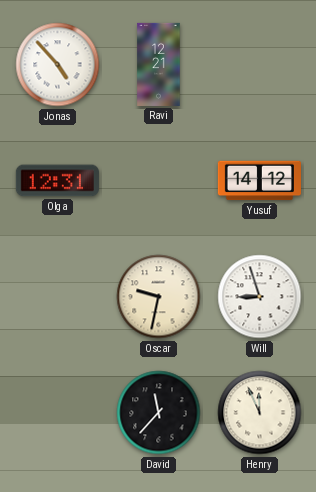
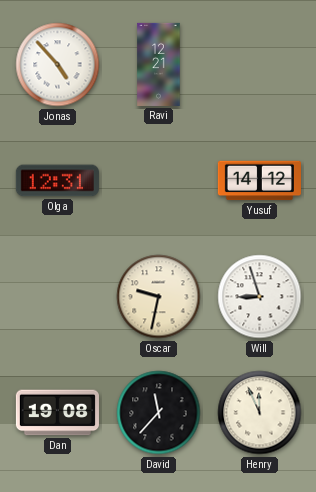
Dan: none -> 19:08
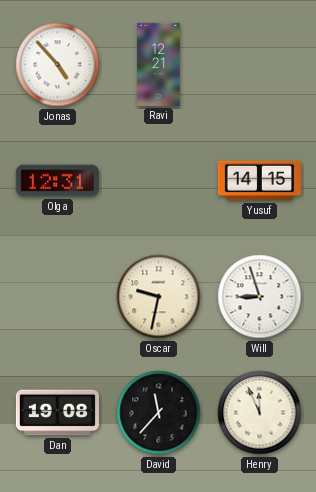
Yusuf: 14:12 -> 14:15
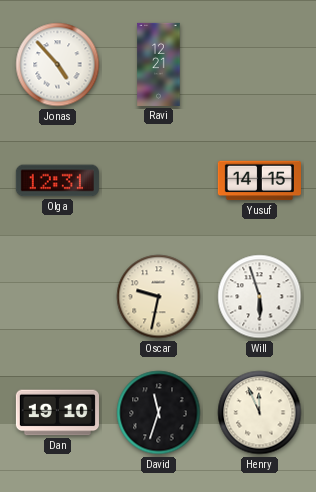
Will: 8:57 -> 5:57
Dan: 19:08 -> 19:10
David: 11:37 -> 11:33
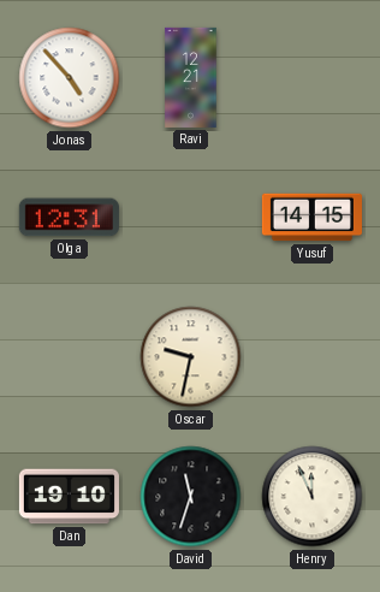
Will: 5:57 -> none
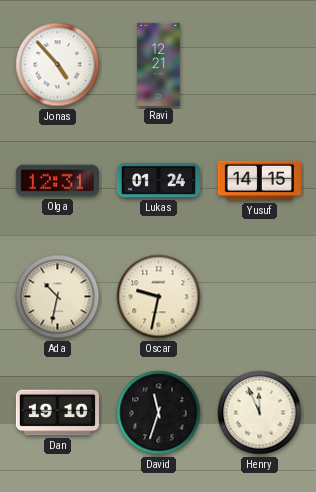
Lukas: none -> 01:24
Ada: none -> 10:32
